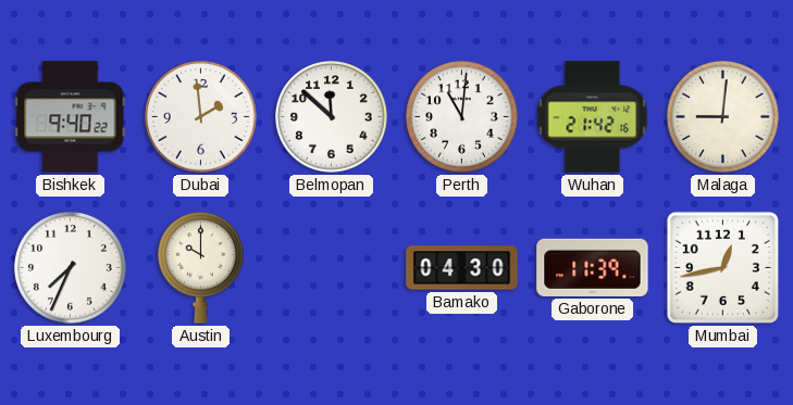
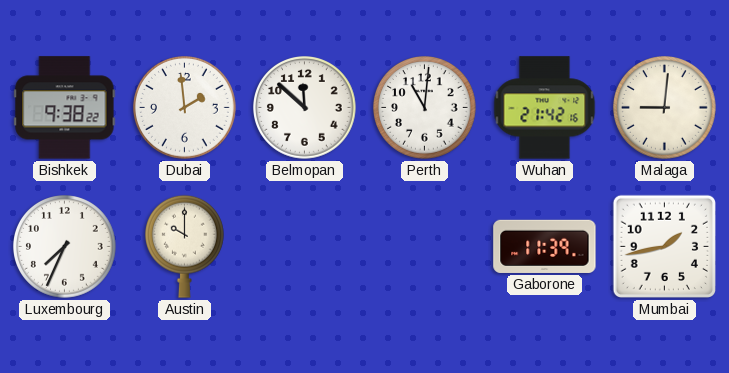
Bishkek: 9:40 -> 9:38
Bamako: 04:30 -> none
Mumbai: 12:43 -> 1:43
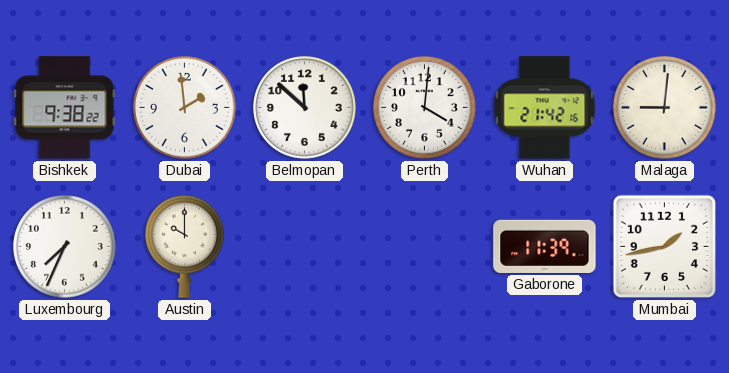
Perth: 11:01 -> 4:01
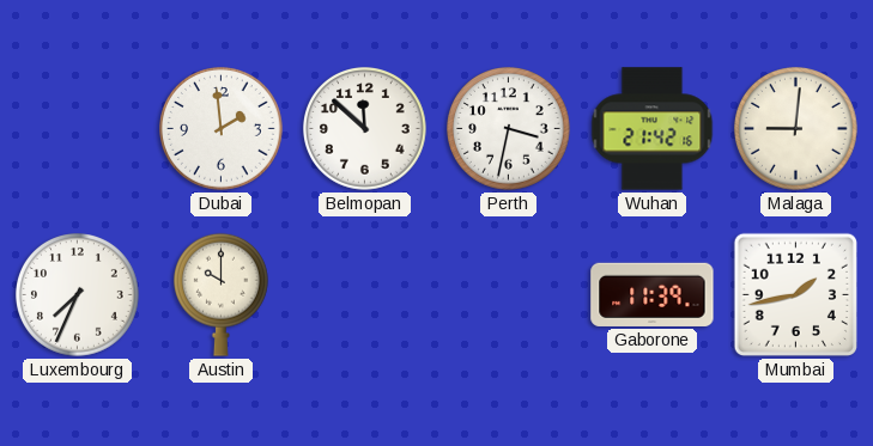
Bishkek: 9:38 -> none
Perth: 4:01 -> 3:32
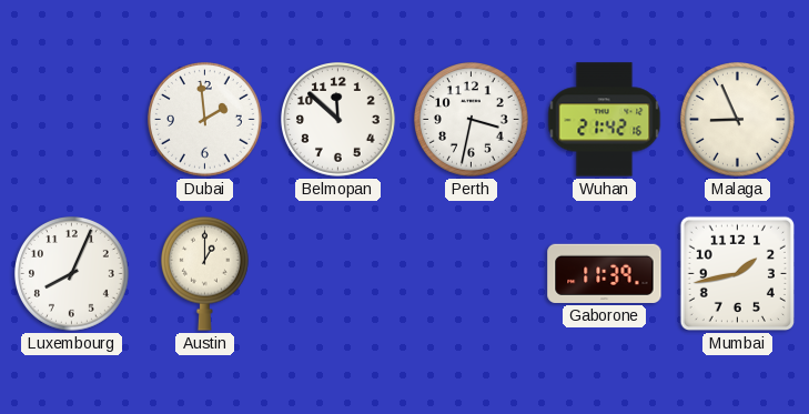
Malaga: 9:01 -> 8:56
Luxembourg: 7:34 -> 8:04
Austin: 10:00 -> 1:00
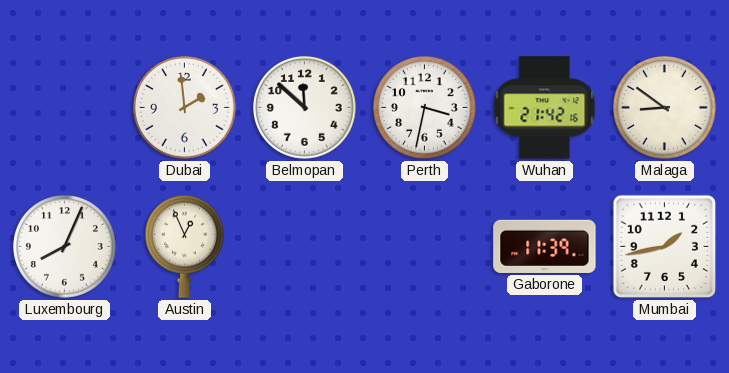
Malaga: 8:56 -> 8:51
Austin: 1:00 -> 12:56
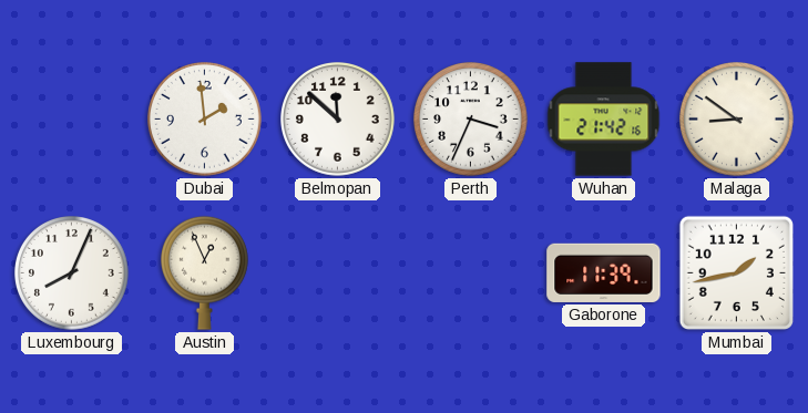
Perth: 3:32 -> 3:34
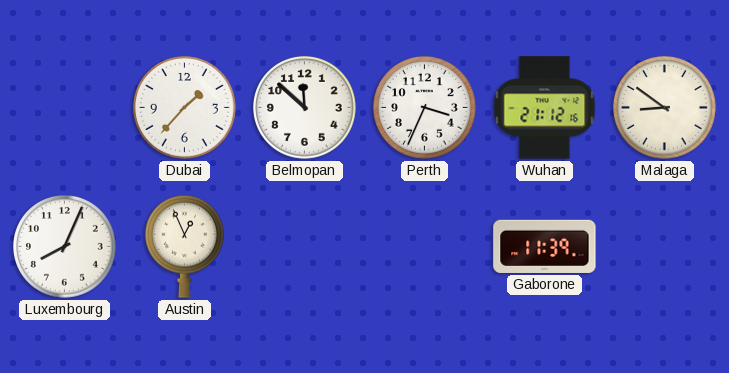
Dubai: 1:59 -> 1:37
Wuhan: 21:42 -> 21:12
Mumbai: 1:43 -> none
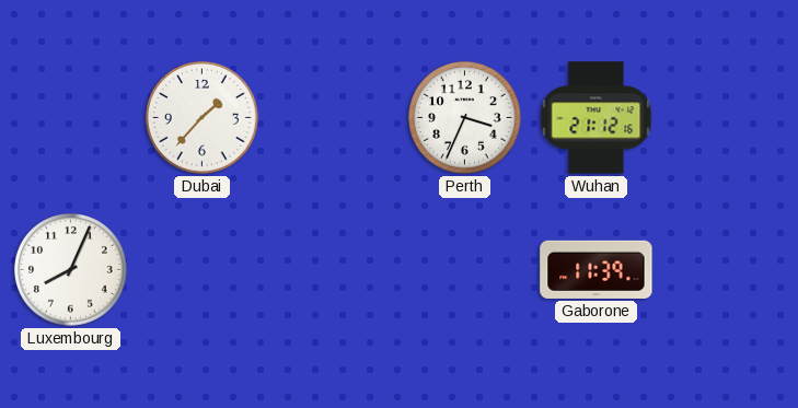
Belmopan: 11:52 -> none
Malaga: 8:51 -> none
Austin: 12:56 -> none
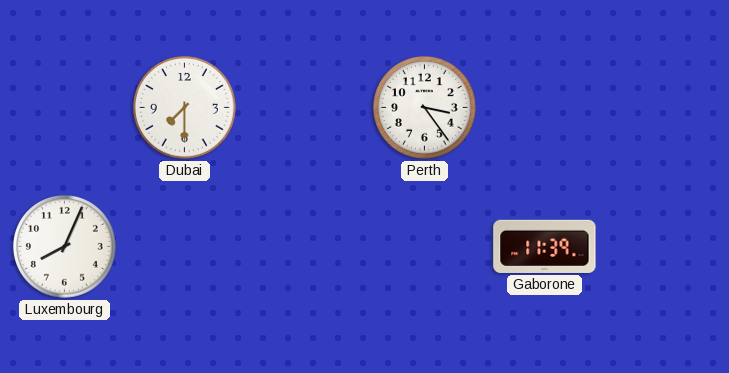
Dubai: 1:37 -> 7:30
Perth: 3:34 -> 3:24
Wuhan: 21:12 -> none
